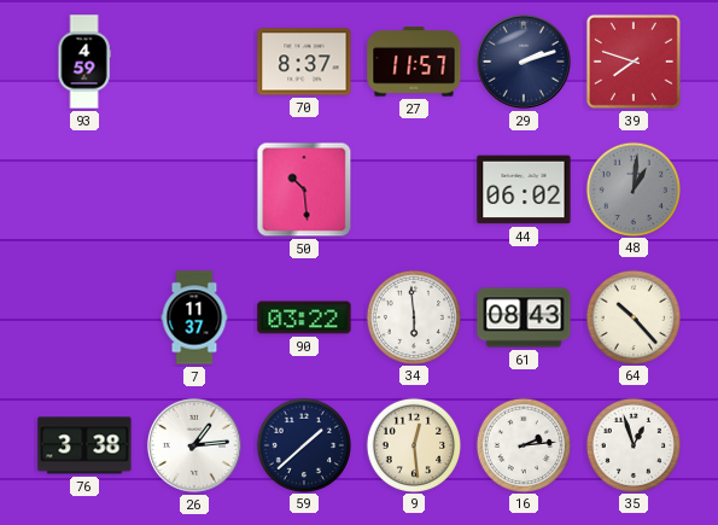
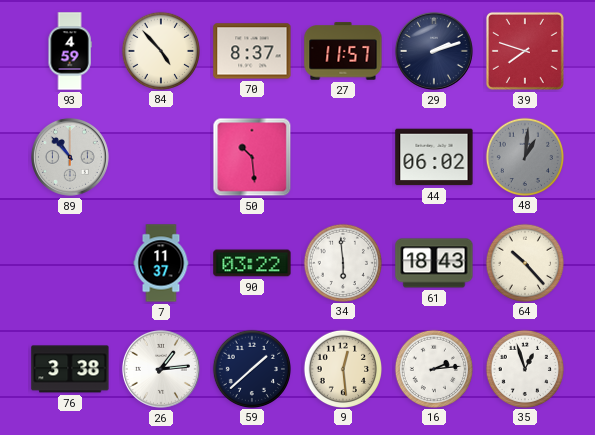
84: none -> 4:53
89: none -> 10:53
61: 08:43 -> 18:43
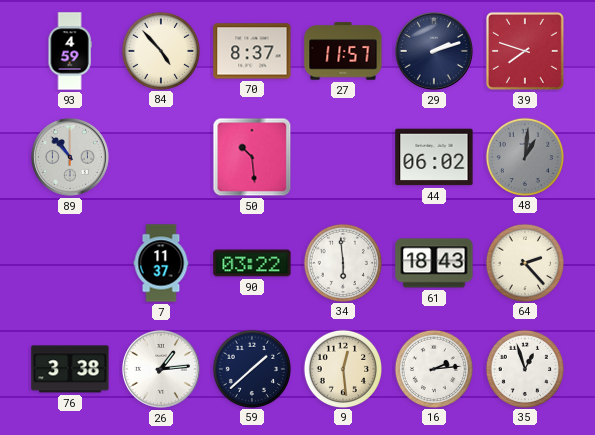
64: 10:23 -> 2:23
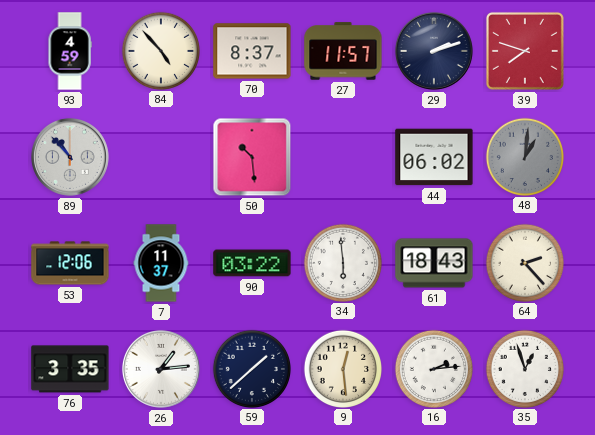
53: none -> 12:06
76: 3:38 -> 3:35
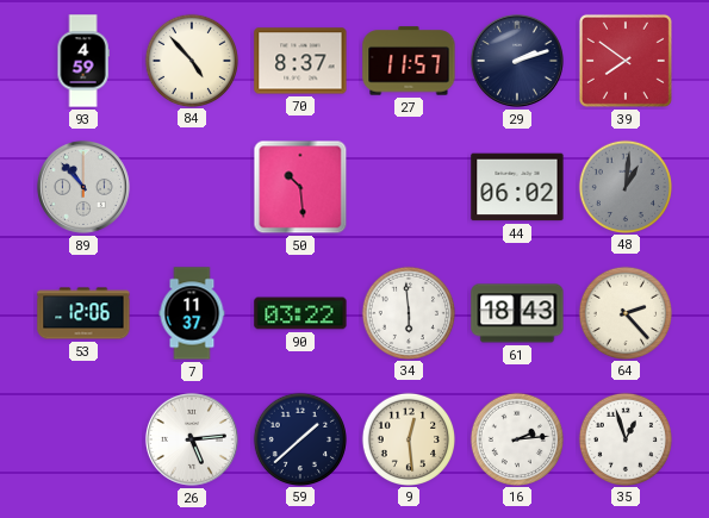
39: 7:48 -> 7:51
76: 3:35 -> none
26: 1:14 -> 5:14
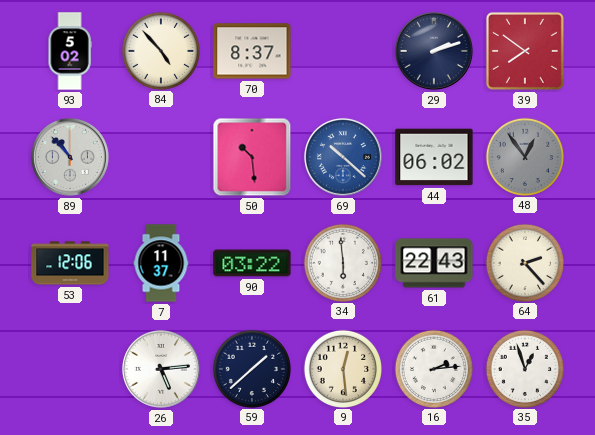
93: 4:59 -> 5:02
27: 11:57 -> none
69: none -> 10:22
48: 1:01 -> 12:54
61: 18:43 -> 22:43
